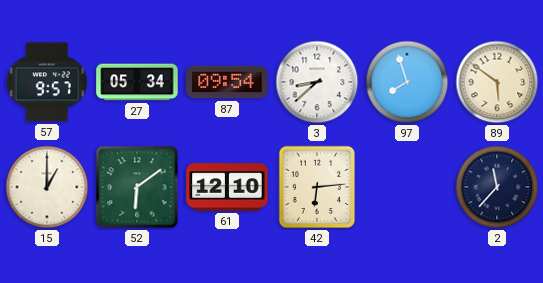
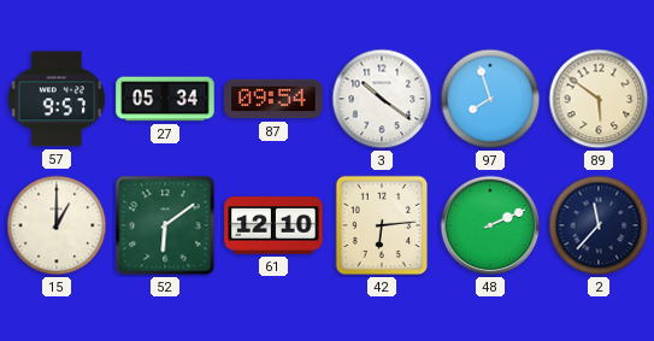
3: 8:38 -> 10:21
48: none -> 2:11
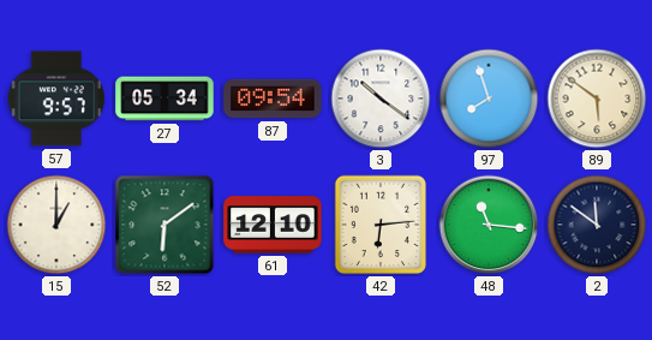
48: 2:11 -> 11:16
2: 11:37 -> 11:51
